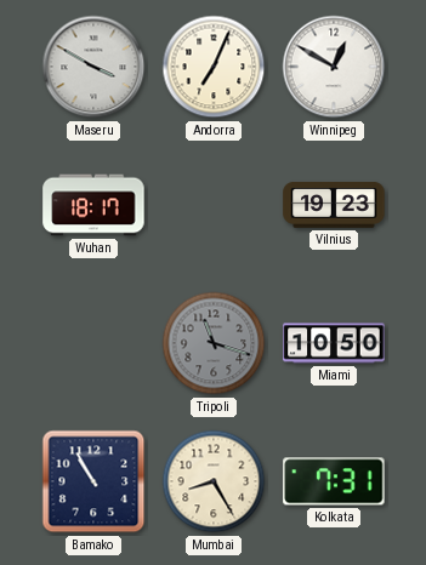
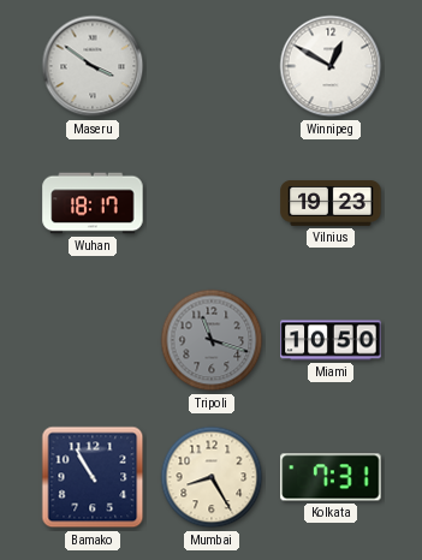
Maseru: 3:50 -> 3:51
Andorra: 7:04 -> none
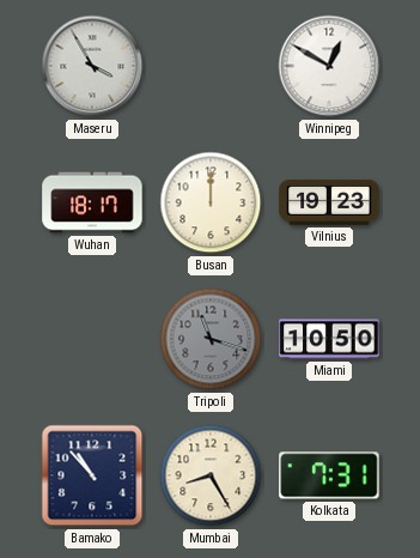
Maseru: 3:51 -> 3:55
Busan: none -> 12:00
Bamako: 10:55 -> 10:53
